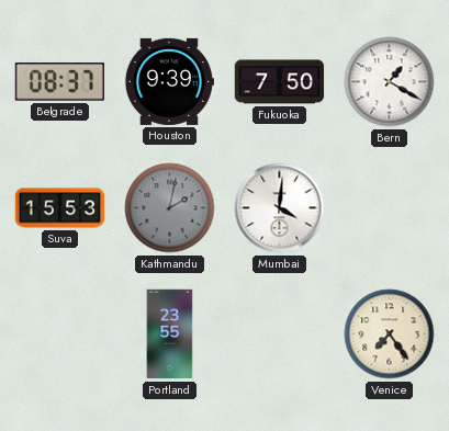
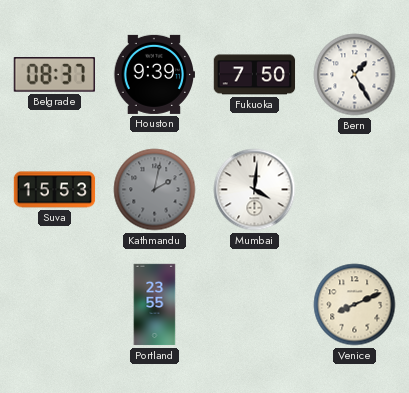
Bern: 1:20 -> 1:25
Venice: 7:24 -> 8:11
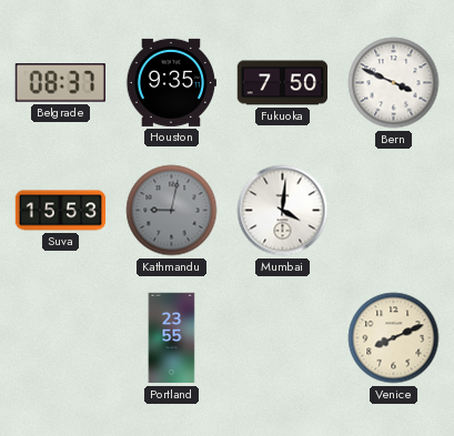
Houston: 9:39 -> 9:35
Bern: 1:25 -> 3:49
Kathmandu: 2:02 -> 9:02
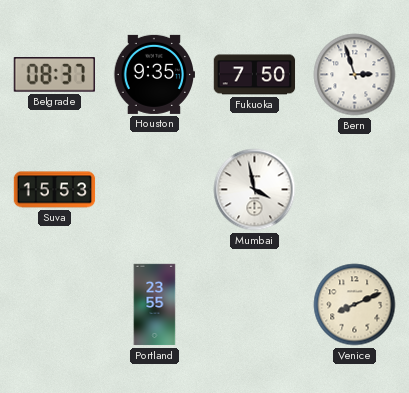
Bern: 3:49 -> 2:57
Kathmandu: 9:02 -> none
Mumbai: 4:01 -> 3:58
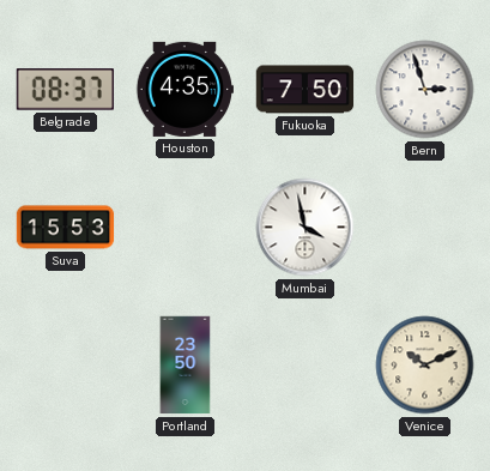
Houston: 9:35 -> 4:35
Portland: 23:55 -> 23:50
Venice: 8:11 -> 10:11
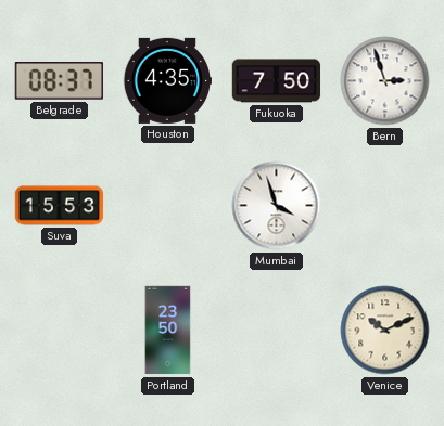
Mumbai: 3:58 -> 3:57
